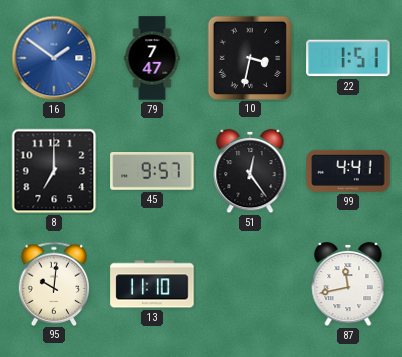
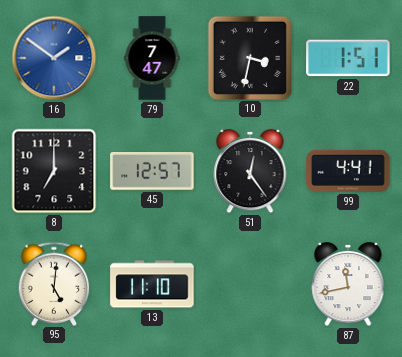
45: 9:57 -> 12:57
95: 10:01 -> 5:01
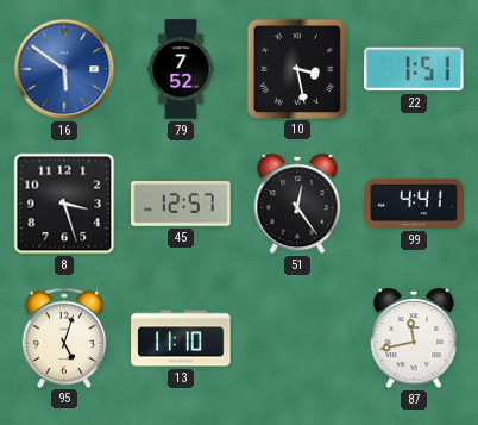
16: 1:51 -> 5:51
79: 7:47 -> 7:52
10: 3:32 -> 3:28
8: 7:00 -> 3:27
95: 5:01 -> 5:03
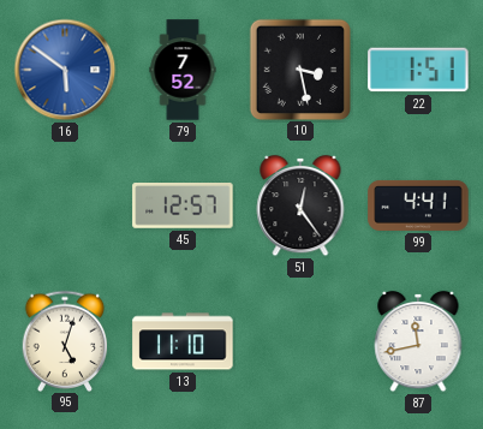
8: 3:27 -> none
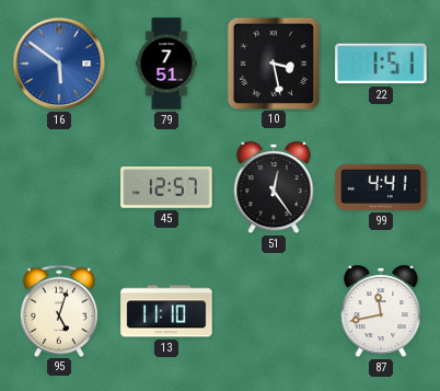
79: 7:52 -> 7:51
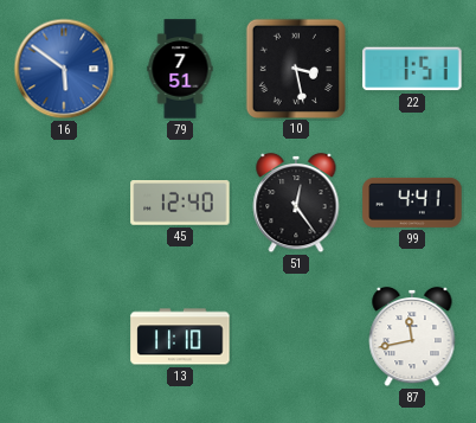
45: 12:57 -> 12:40
95: 5:03 -> none
